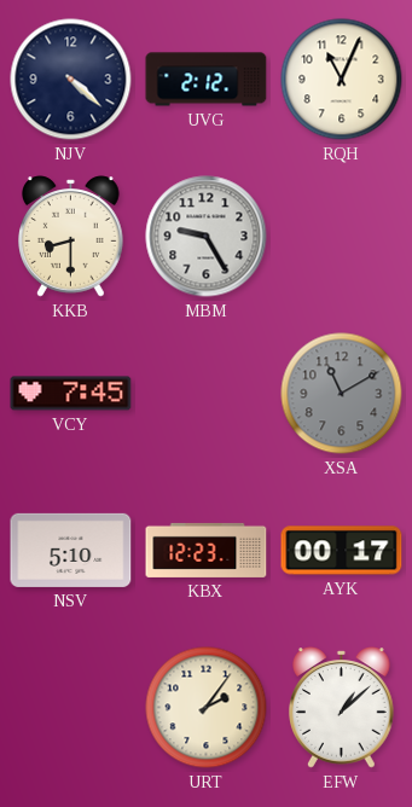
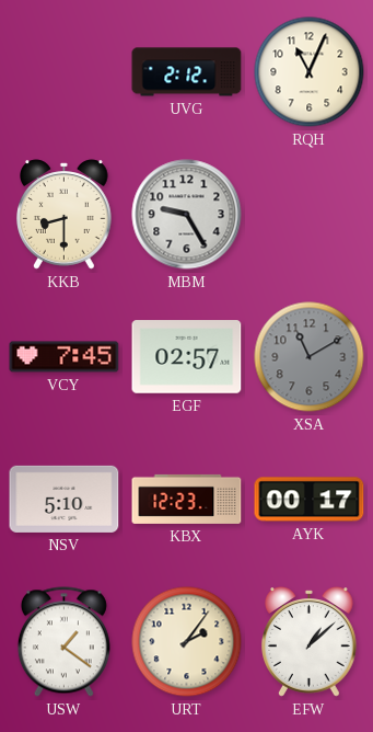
NJV: 4:22 -> none
EGF: none -> 02:57
USW: none -> 1:21
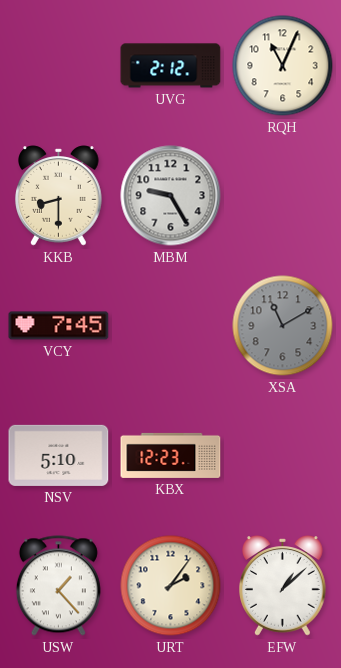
EGF: 02:57 -> none
AYK: 00:17 -> none
USW: 1:21 -> 1:23
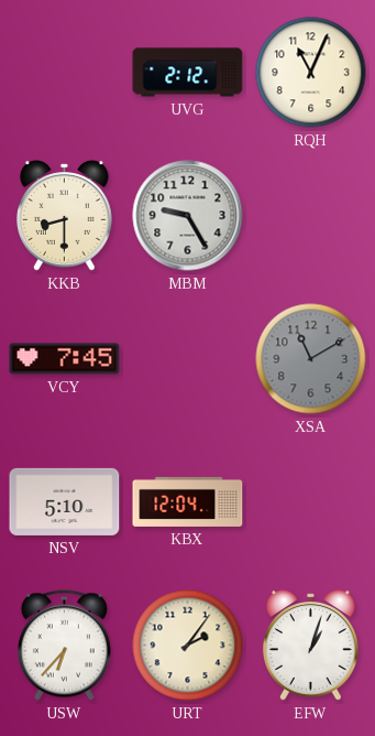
KBX: 12:23 -> 12:04
USW: 1:23 -> 6:37
EFW: 1:08 -> 1:03
